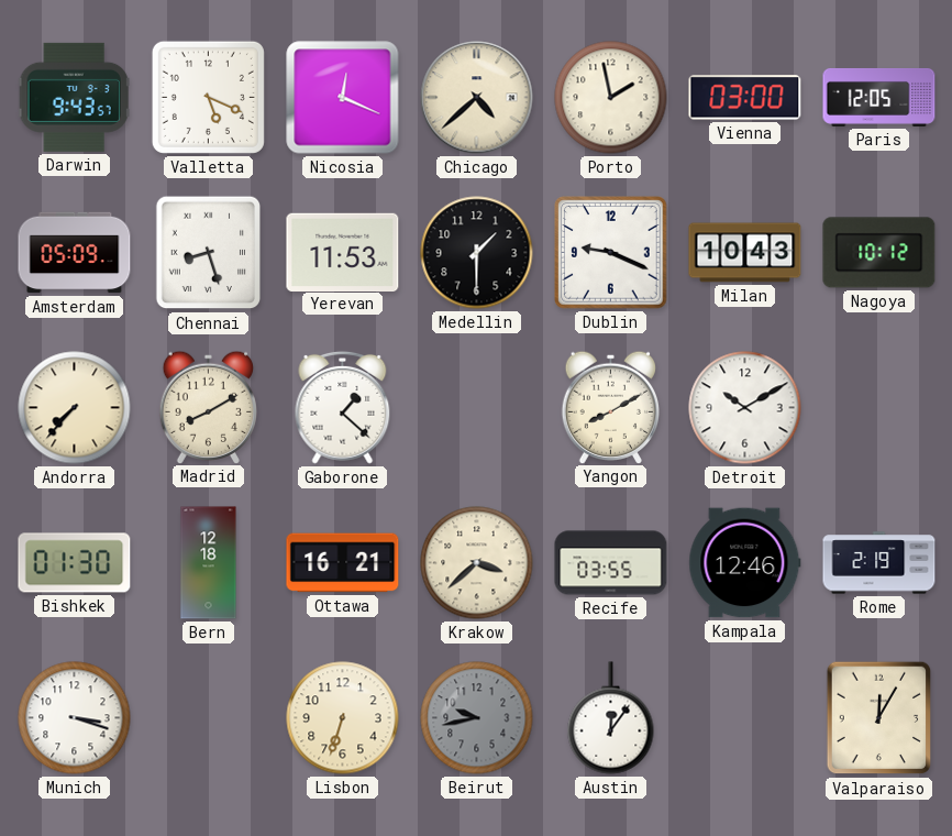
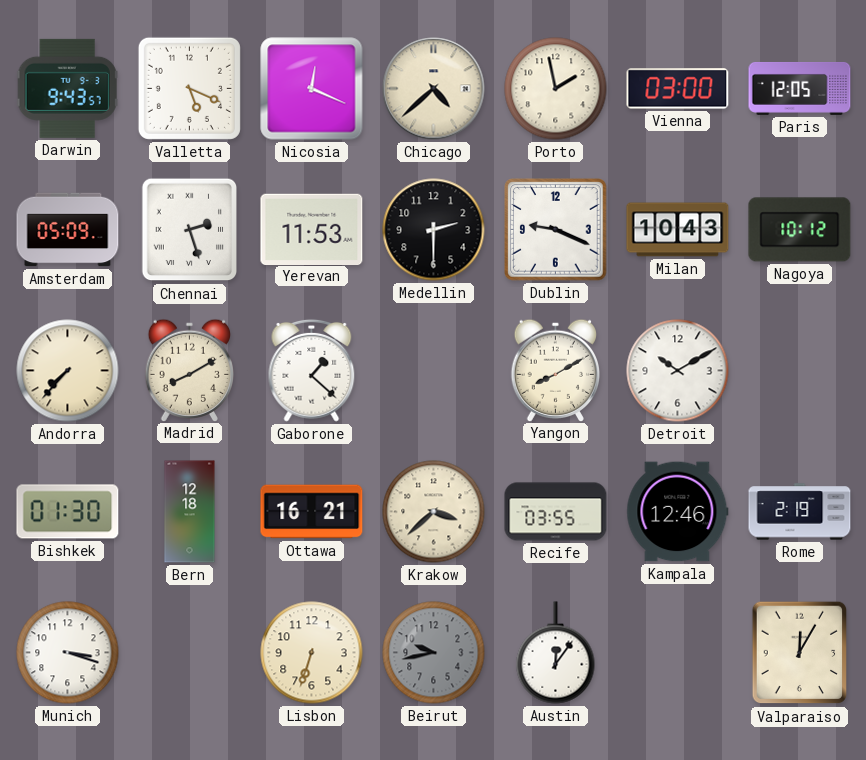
Chennai: 8:27 -> 2:27
Medellin: 1:30 -> 2:30
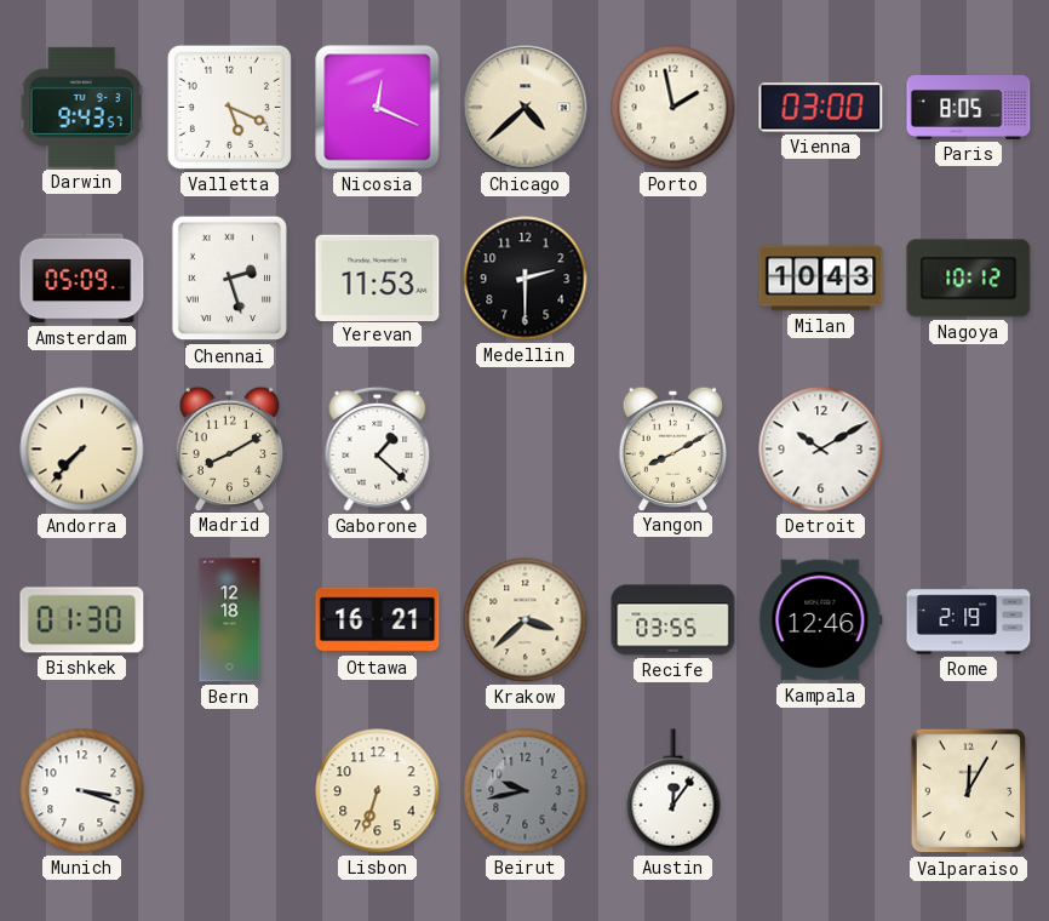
Paris: 12:05 -> 8:05
Dublin: 9:19 -> none
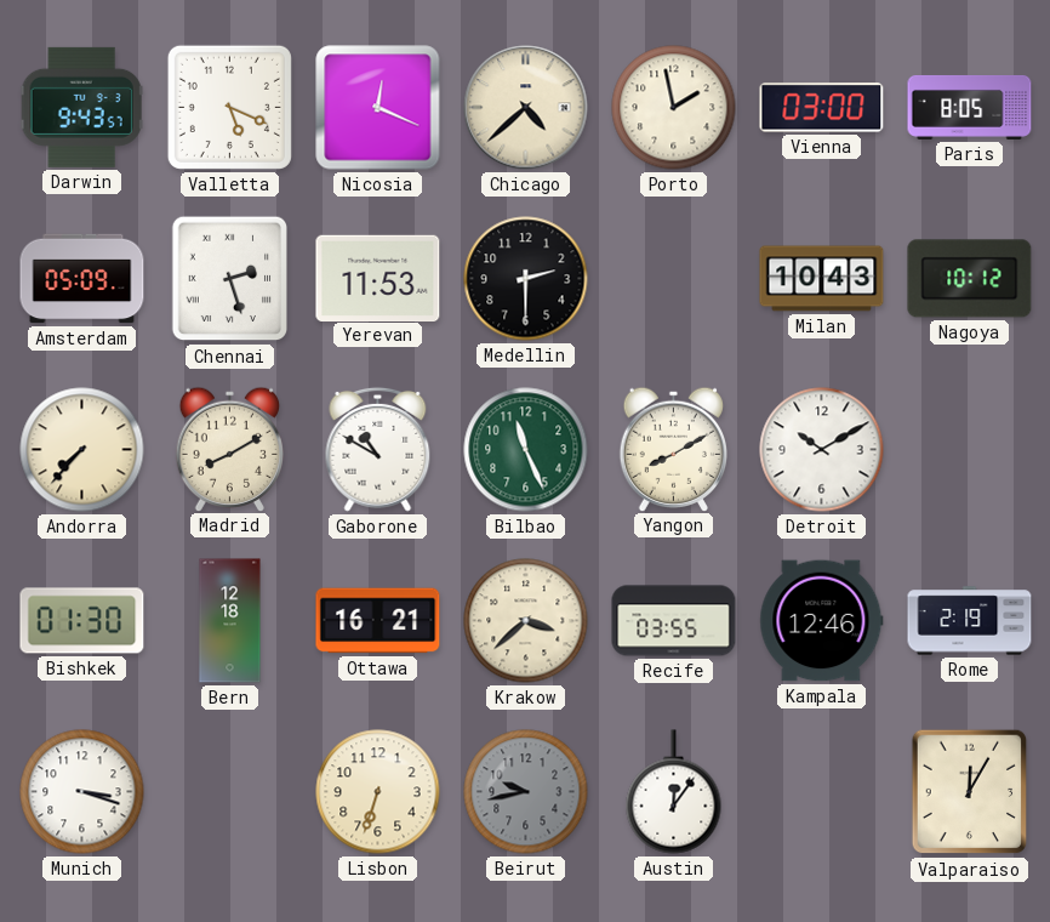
Gaborone: 1:22 -> 10:50
Bilbao: none -> 11:26
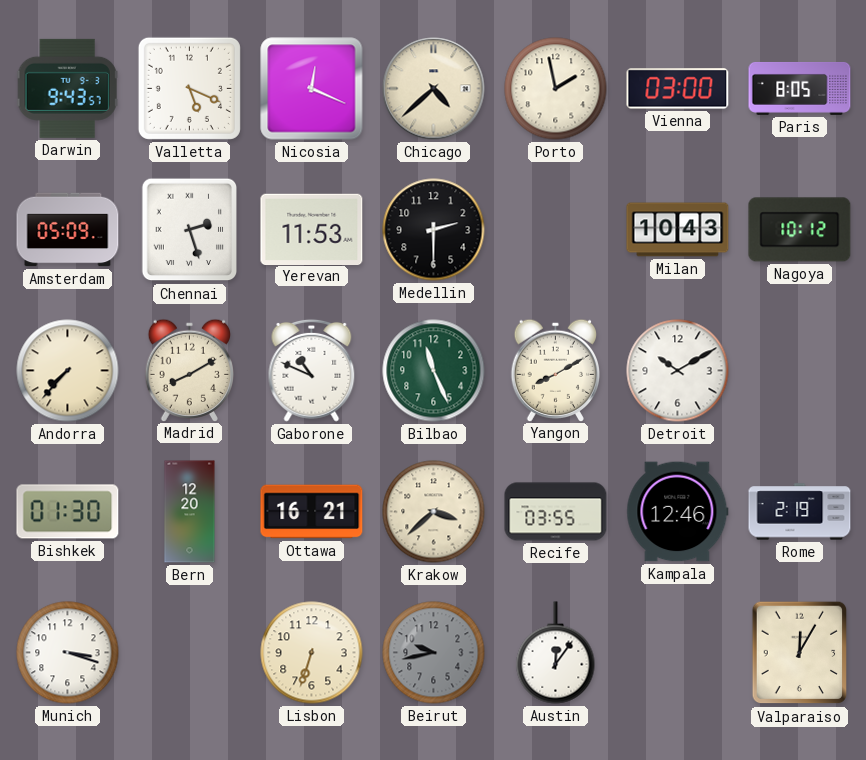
Gaborone: 10:50 -> 10:49
Bern: 12:18 -> 12:20
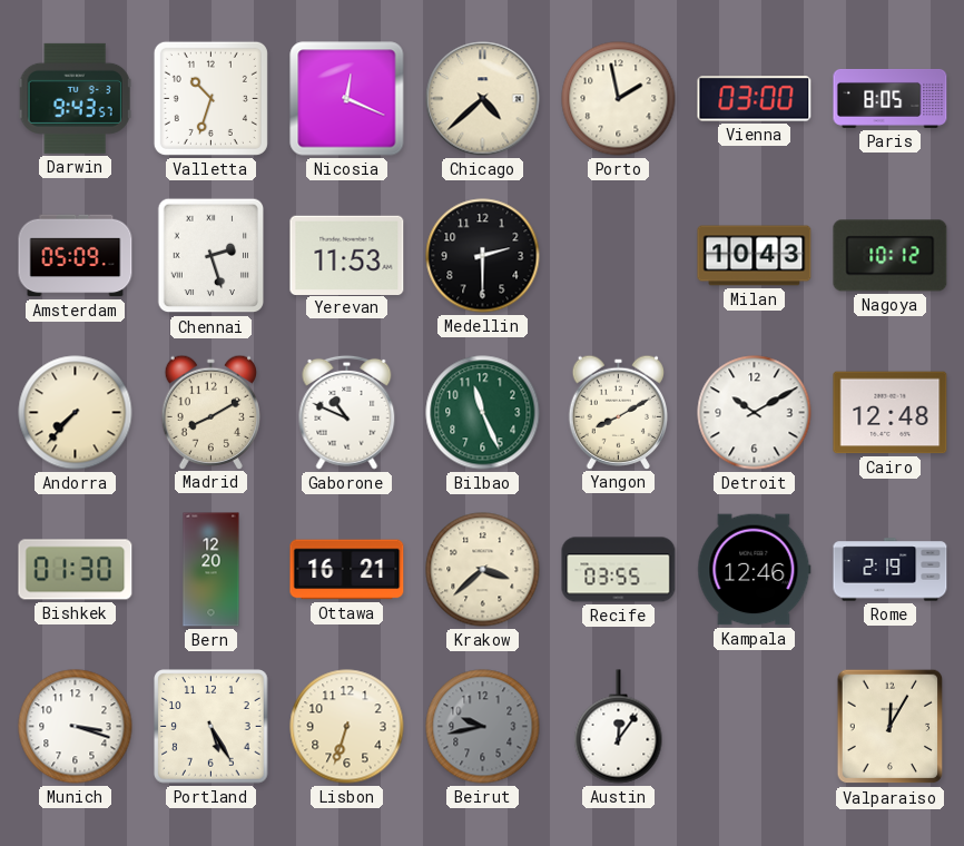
Valletta: 5:19 -> 10:33
Cairo: none -> 12:48
Portland: none -> 5:25
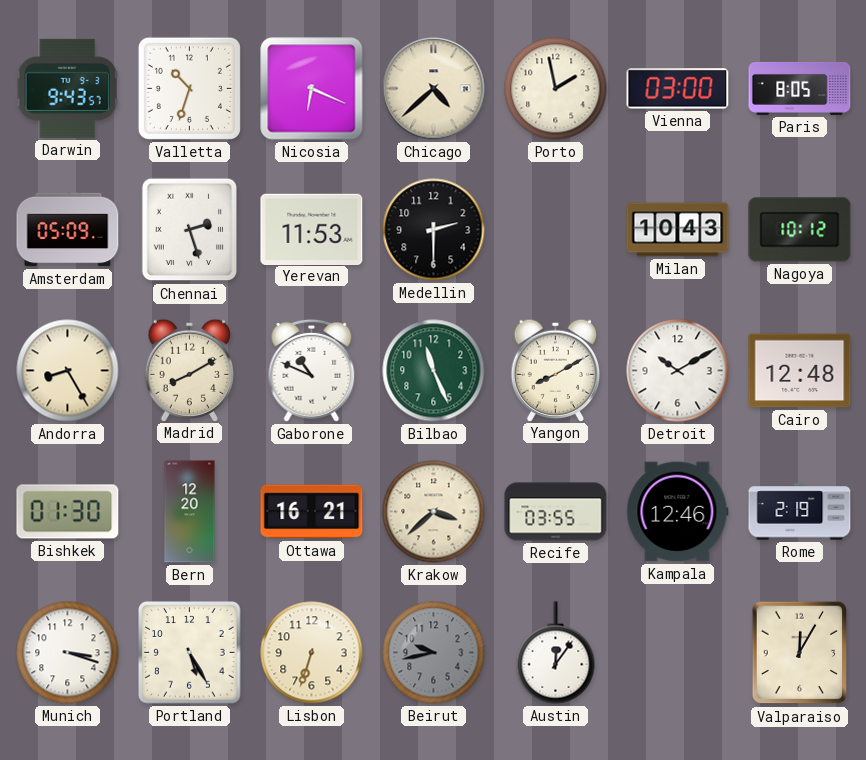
Nicosia: 12:19 -> 6:19
Andorra: 7:37 -> 8:25
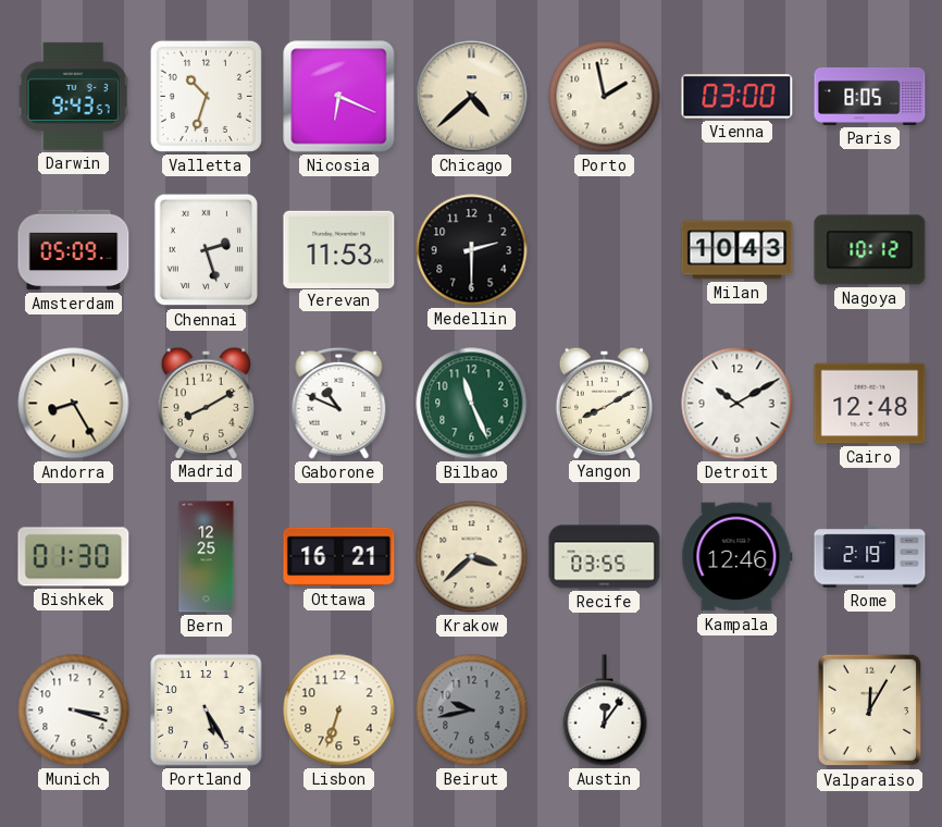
Bern: 12:20 -> 12:25
